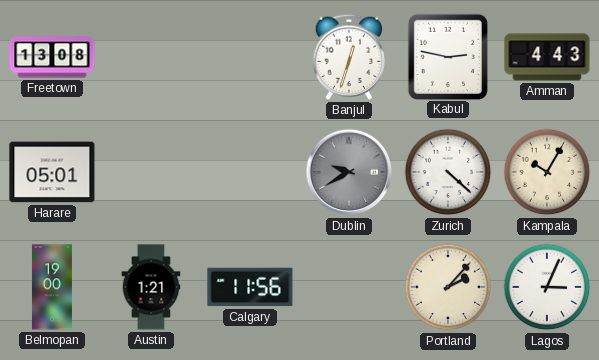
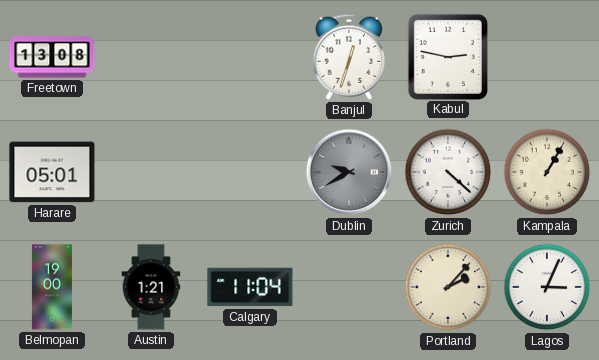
Amman: 4:43 -> none
Kampala: 10:05 -> 1:05
Calgary: 11:56 -> 11:04
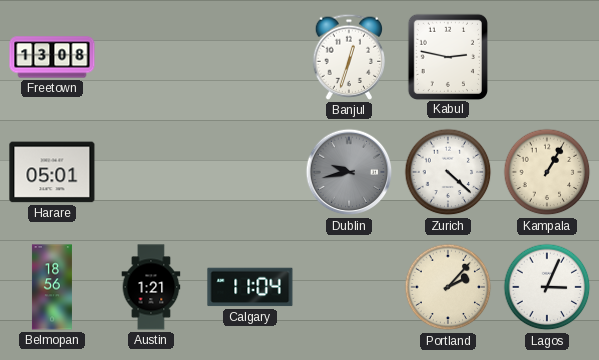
Dublin: 9:40 -> 9:43
Belmopan: 19:00 -> 18:56
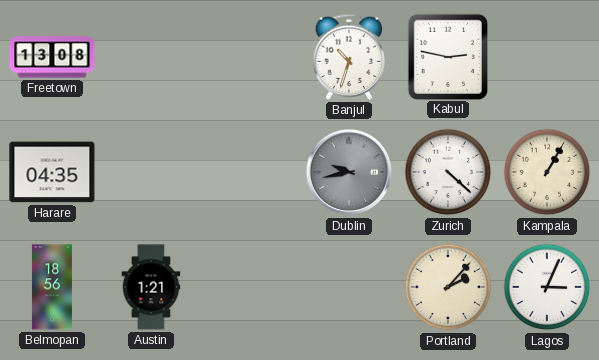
Banjul: 12:33 -> 10:33
Harare: 05:01 -> 04:35
Calgary: 11:04 -> none
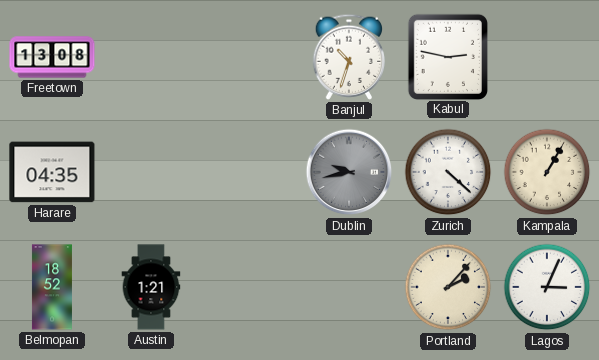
Belmopan: 18:56 -> 18:52
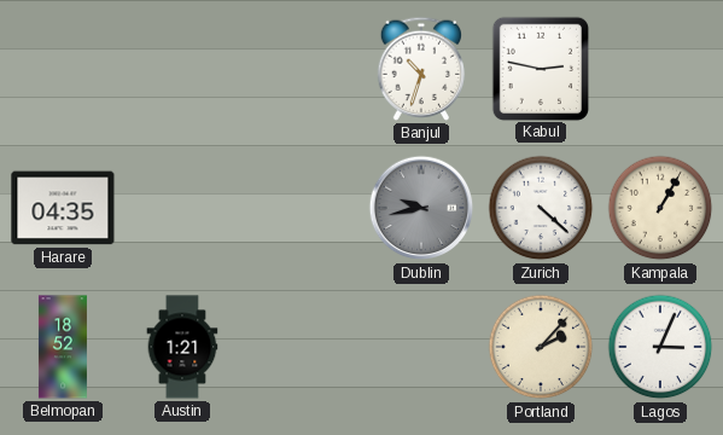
Freetown: 13:08 -> none
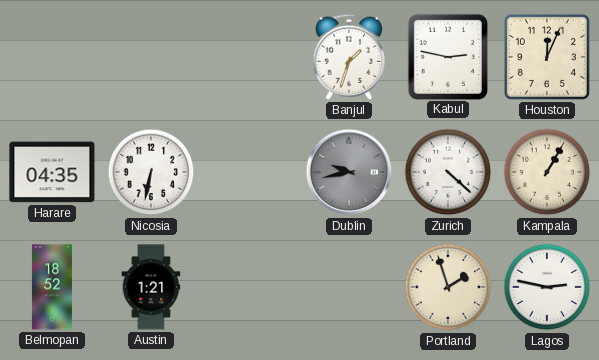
Banjul: 10:33 -> 1:33
Houston: none -> 12:04
Nicosia: none -> 6:32
Portland: 2:07 -> 1:57
Lagos: 3:04 -> 2:47
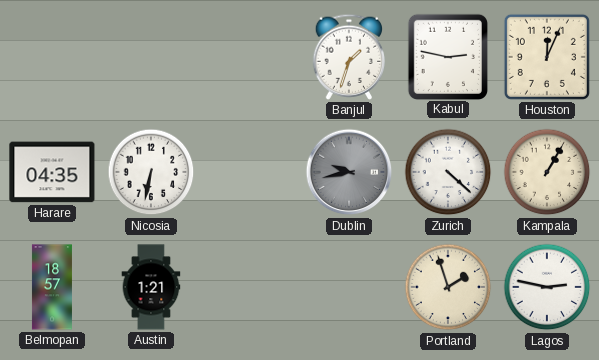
Belmopan: 18:52 -> 18:57
